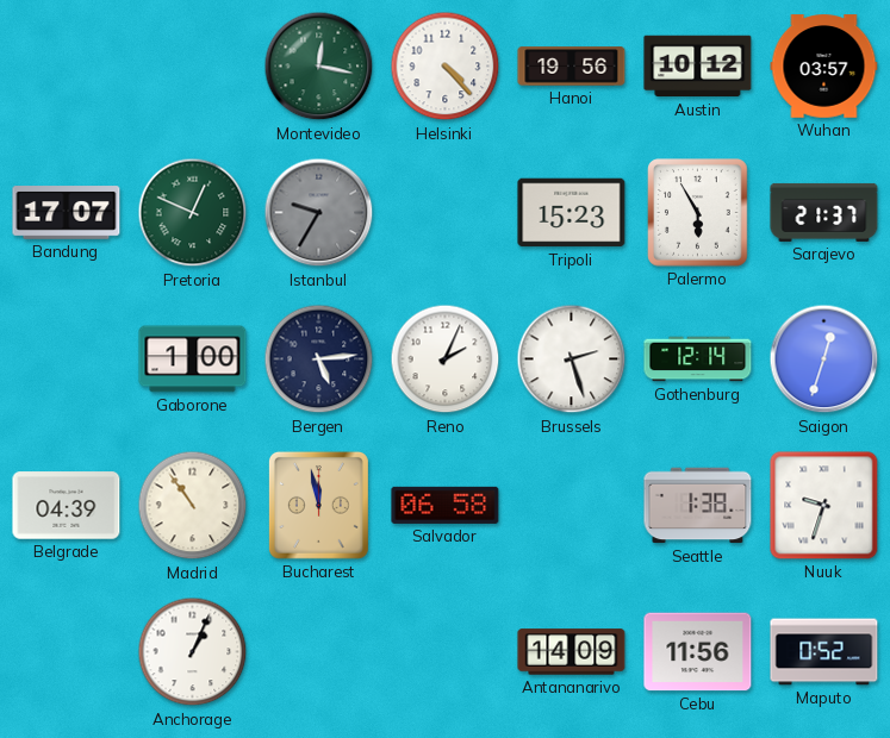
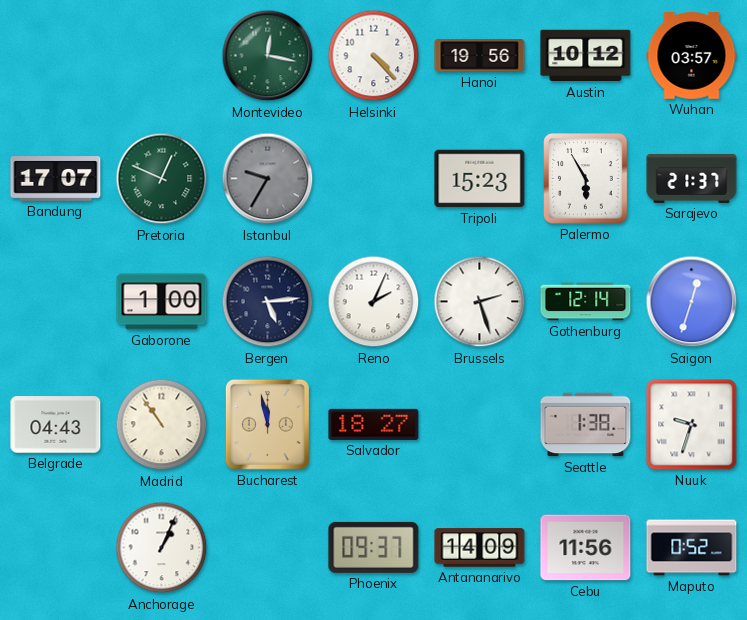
Belgrade: 04:39 -> 04:43
Salvador: 06:58 -> 18:27
Phoenix: none -> 09:37
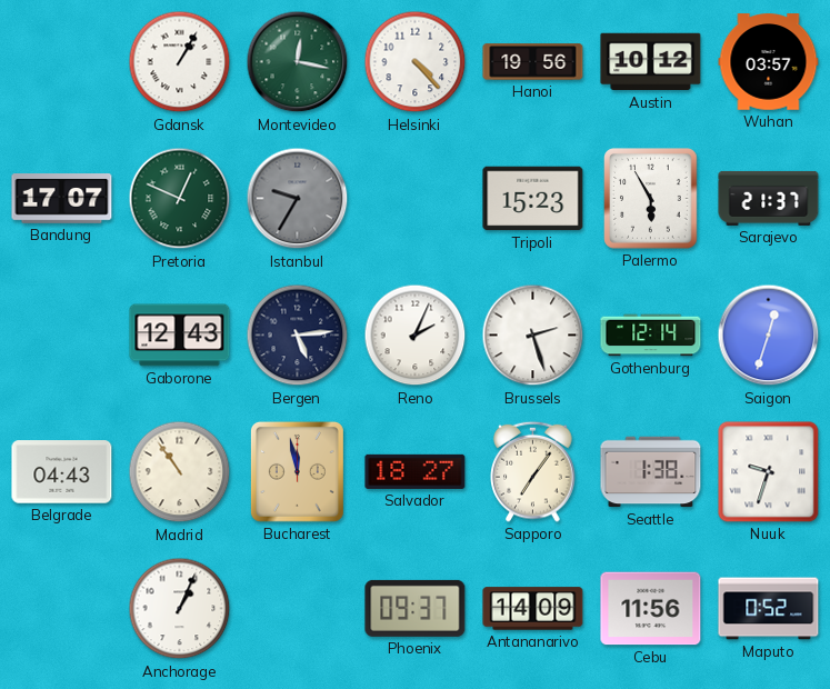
Gdansk: none -> 1:05
Gaborone: 1:00 -> 12:43
Sapporo: none -> 7:06
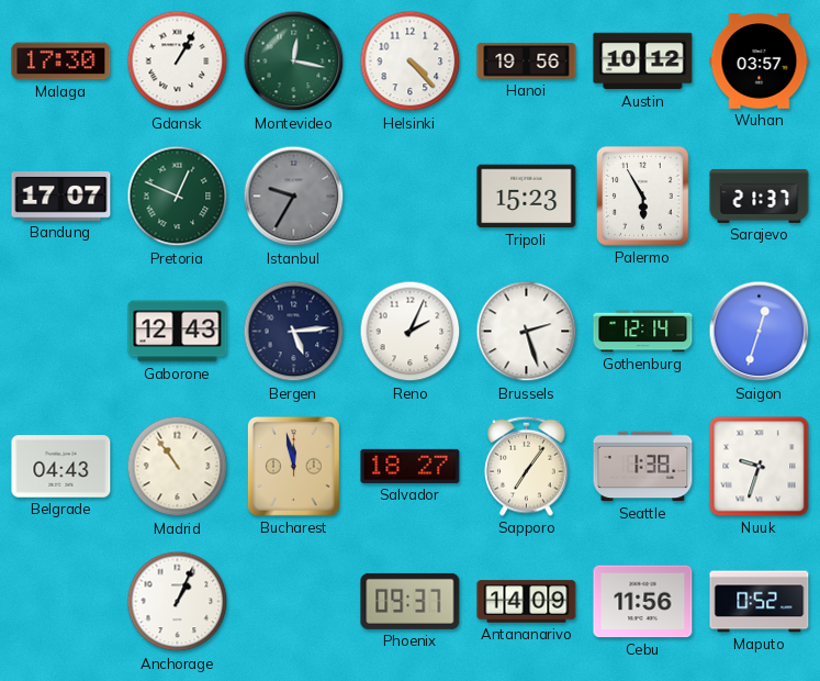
Malaga: none -> 17:30
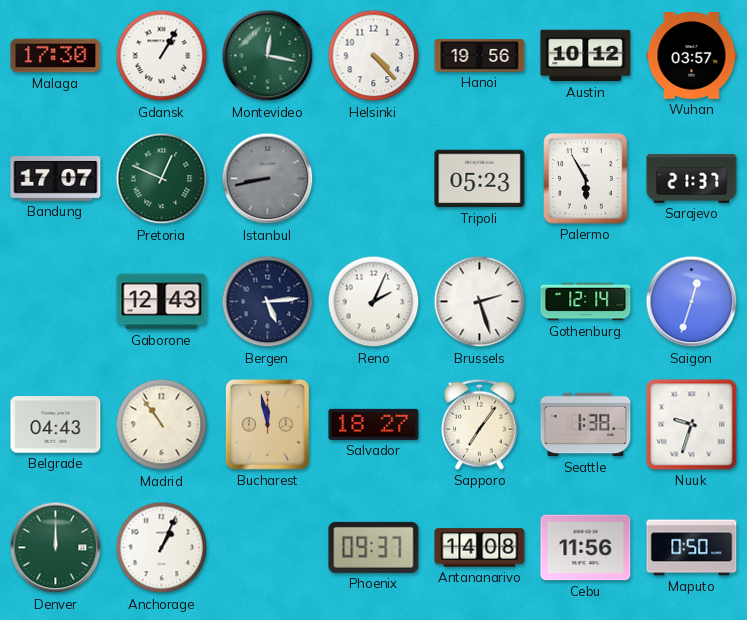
Istanbul: 9:35 -> 8:43
Tripoli: 15:23 -> 05:23
Denver: none -> 12:00
Antananarivo: 14:09 -> 14:08
Maputo: 0:52 -> 0:50
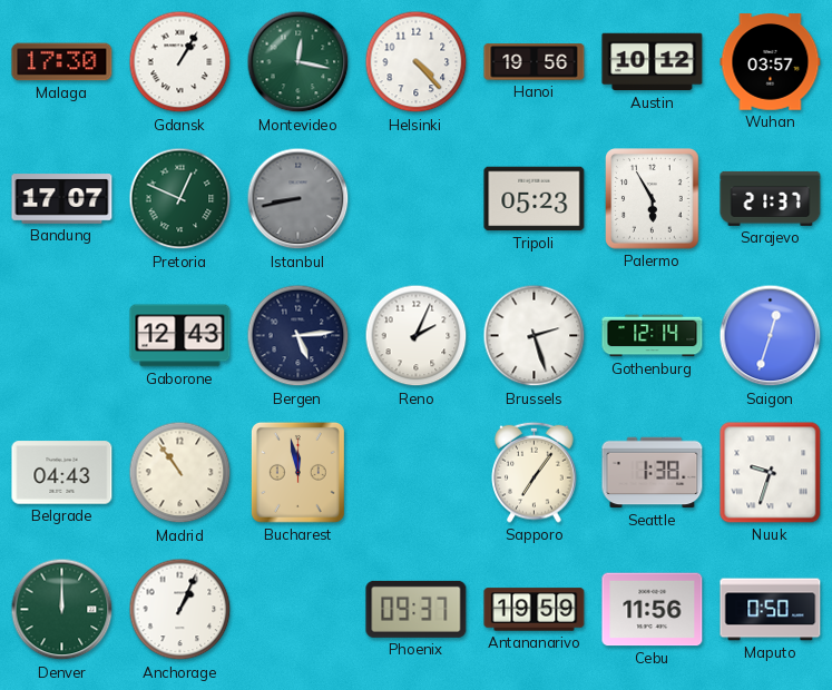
Salvador: 18:27 -> none
Antananarivo: 14:08 -> 19:59
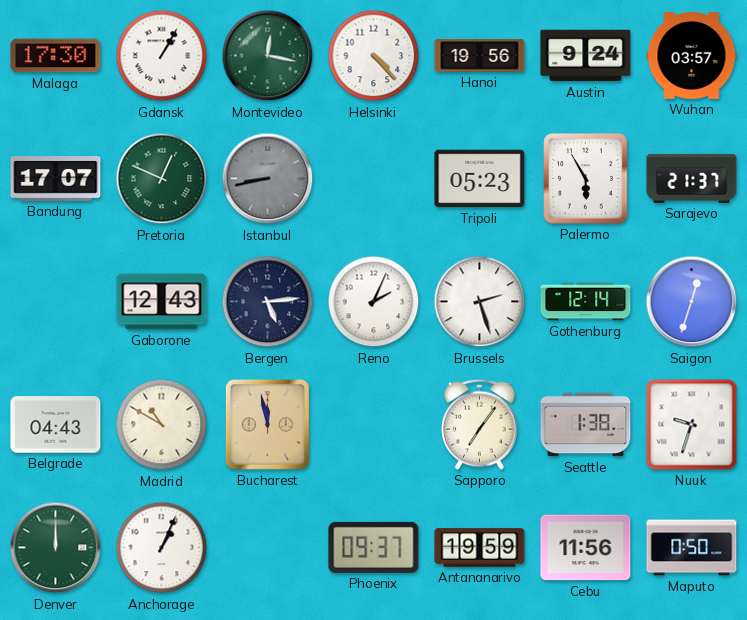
Austin: 10:12 -> 9:24
Madrid: 10:54 -> 10:50
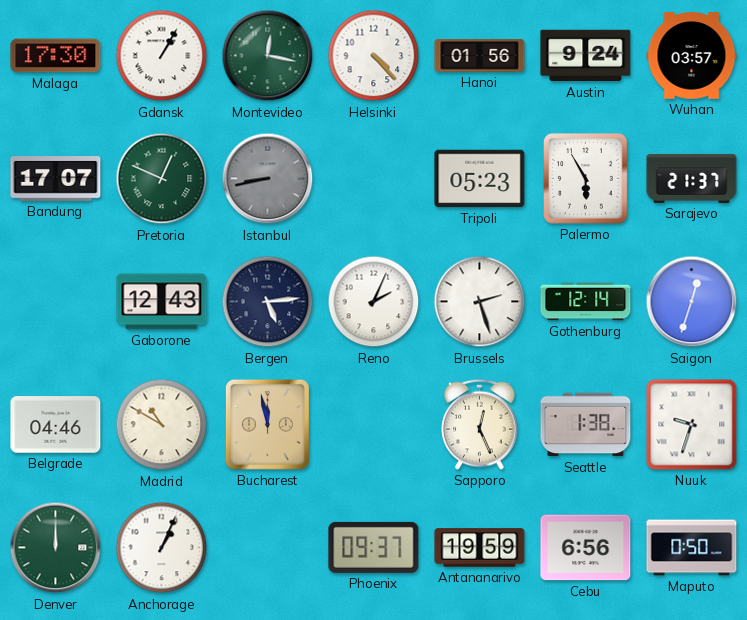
Hanoi: 19:56 -> 01:56
Belgrade: 04:43 -> 04:46
Sapporo: 7:06 -> 12:26
Cebu: 11:56 -> 6:56
